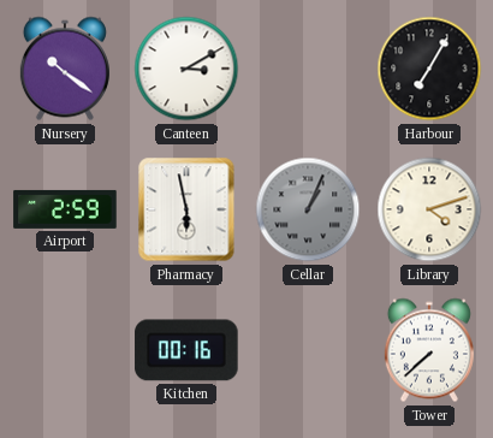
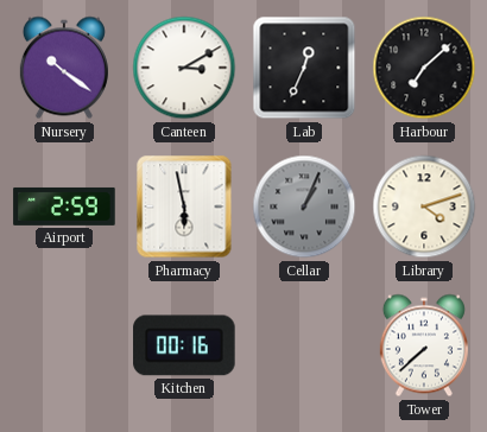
Lab: none -> 12:34
Harbour: 7:05 -> 7:08
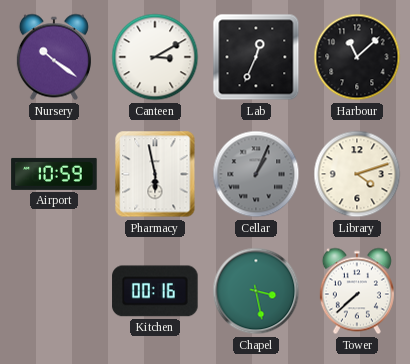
Harbour: 7:08 -> 11:08
Airport: 2:59 -> 10:59
Chapel: none -> 3:28
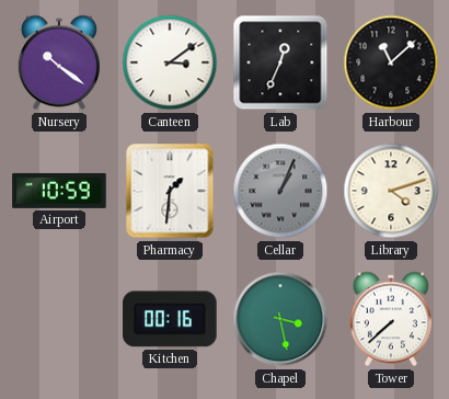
Canteen: 3:10 -> 3:09
Pharmacy: 5:58 -> 1:31
